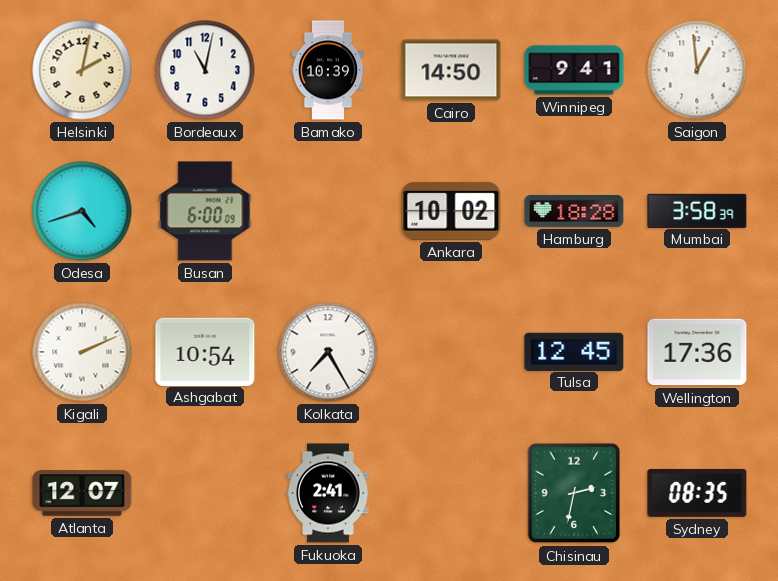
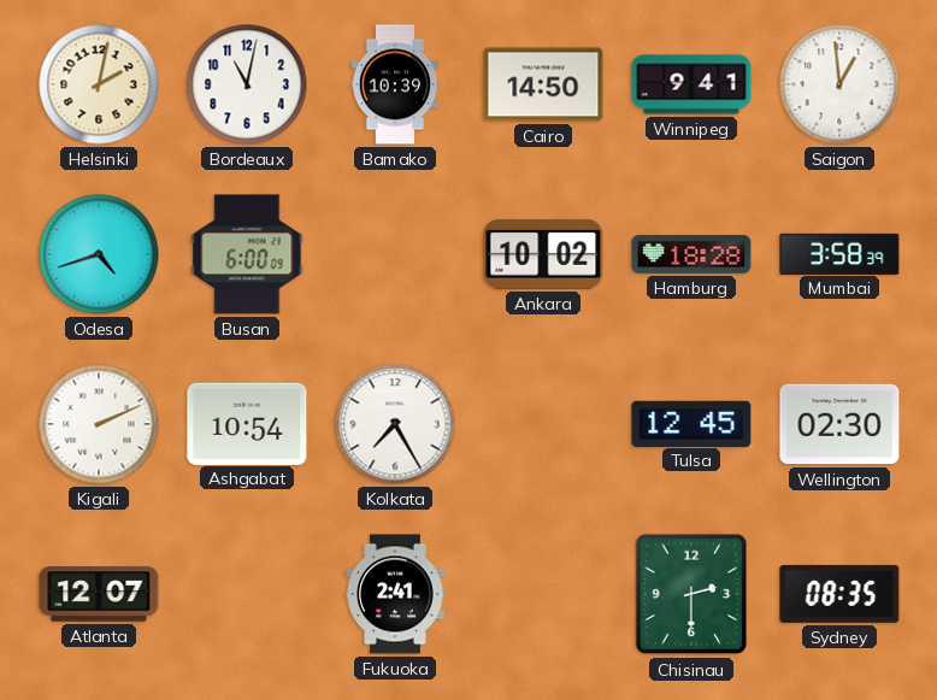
Wellington: 17:36 -> 02:30
Chisinau: 2:32 -> 2:30
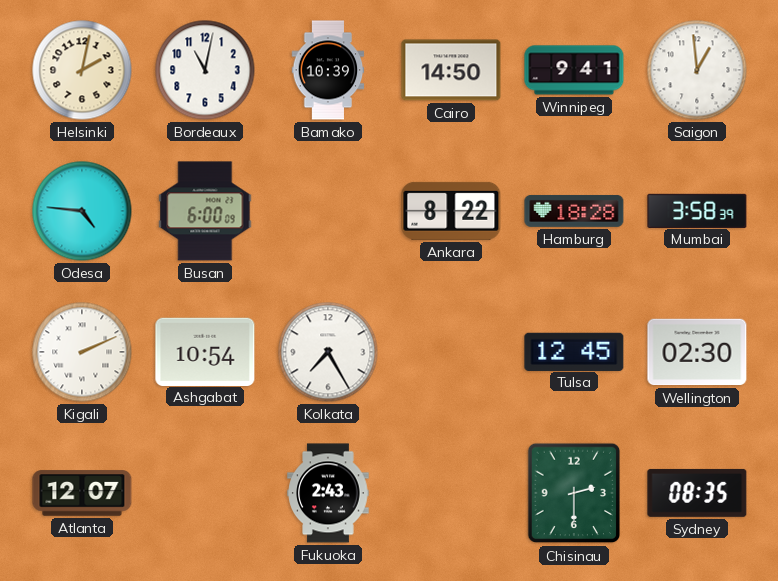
Odesa: 4:42 -> 4:46
Ankara: 10:02 -> 8:22
Fukuoka: 2:41 -> 2:43
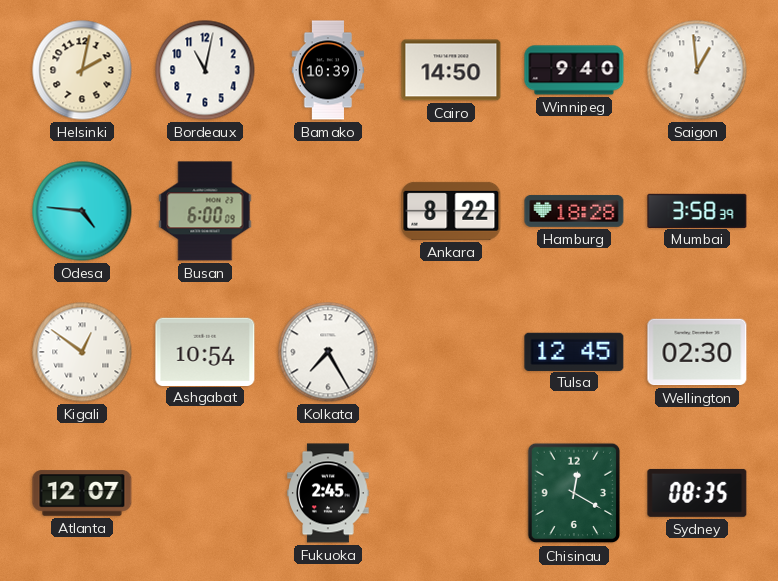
Winnipeg: 9:41 -> 9:40
Kigali: 2:11 -> 12:51
Fukuoka: 2:43 -> 2:45
Chisinau: 2:30 -> 12:20
